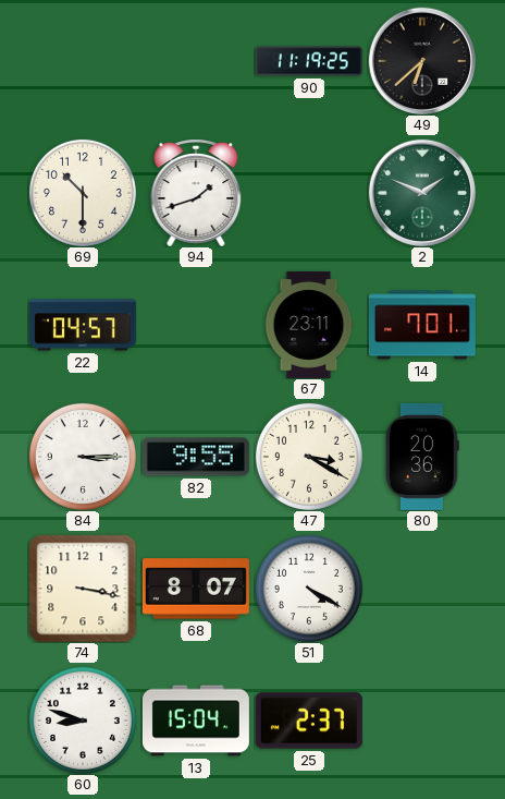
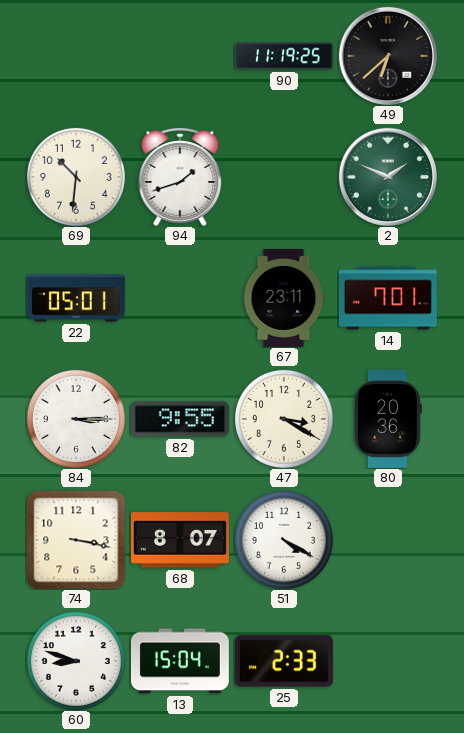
69: 10:30 -> 10:31
22: 04:57 -> 05:01
25: 2:37 -> 2:33
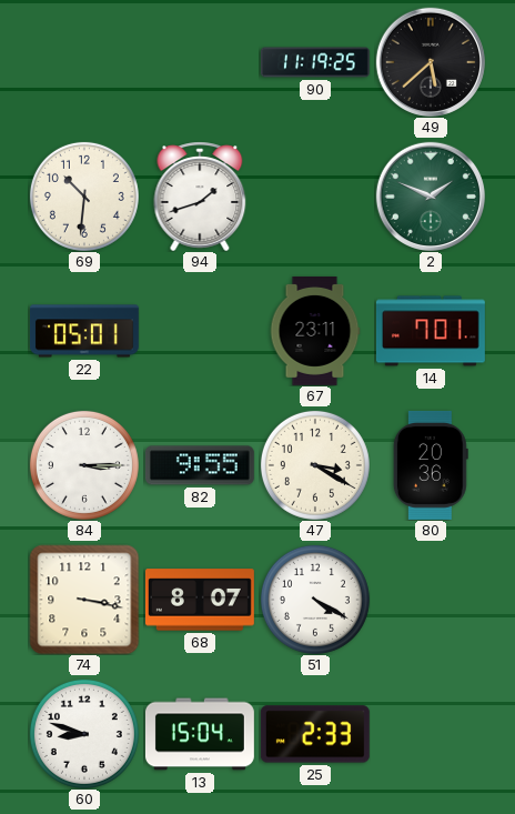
49: 6:38 -> 5:38
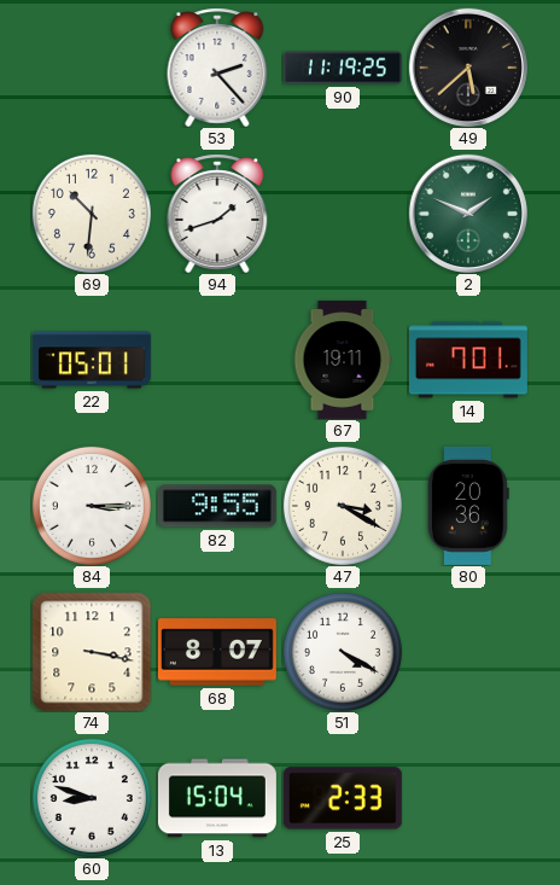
53: none -> 2:23
67: 23:11 -> 19:11
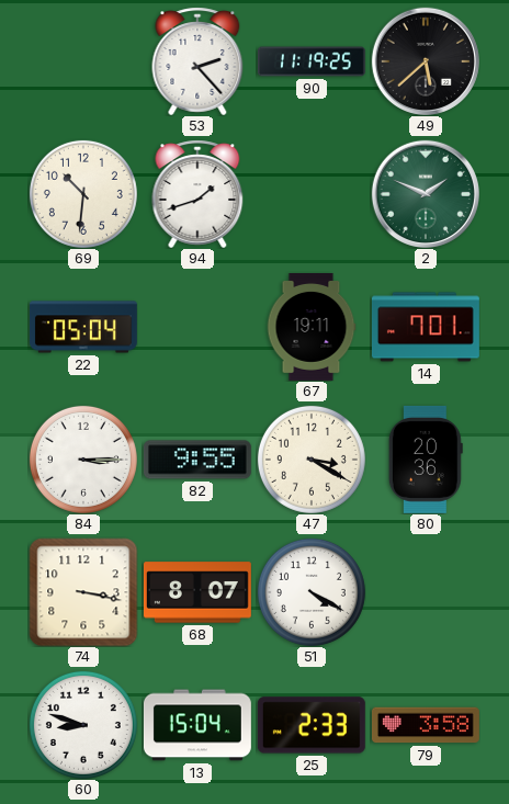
22: 05:01 -> 05:04
79: none -> 3:58
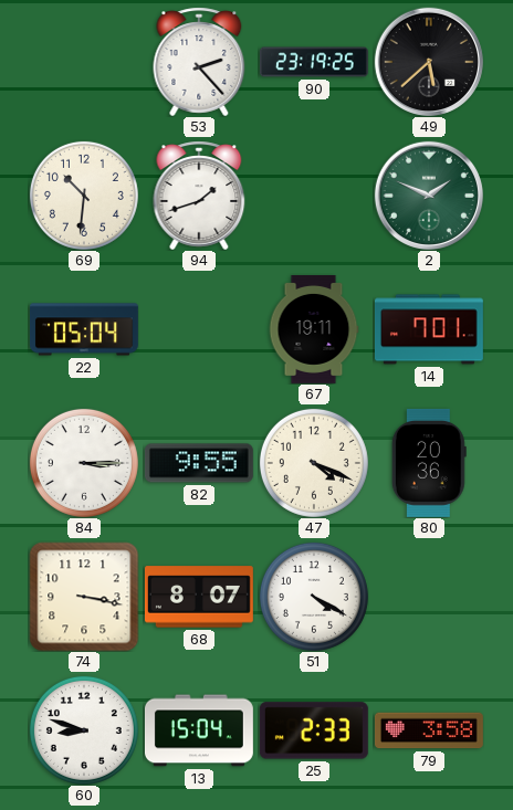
90: 11:19 -> 23:19
47: 3:20 -> 4:19
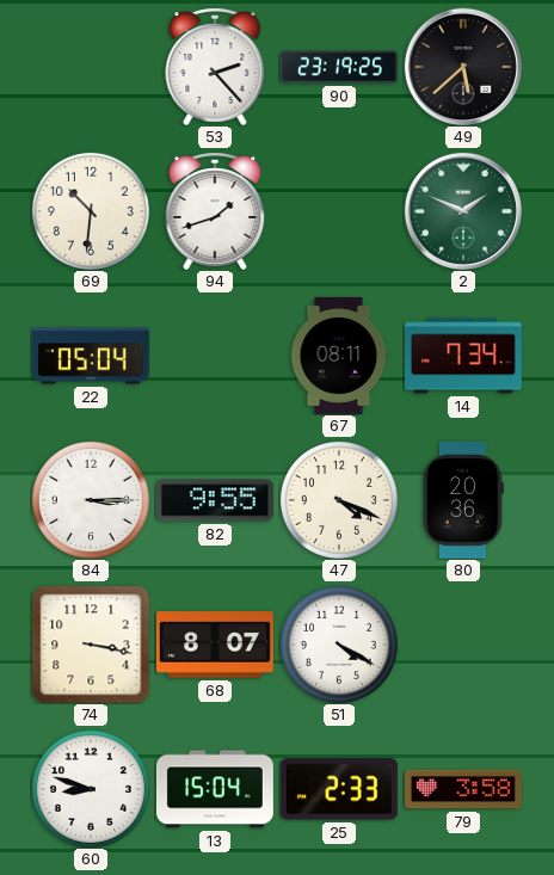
67: 19:11 -> 08:11
14: 7:01 -> 7:34
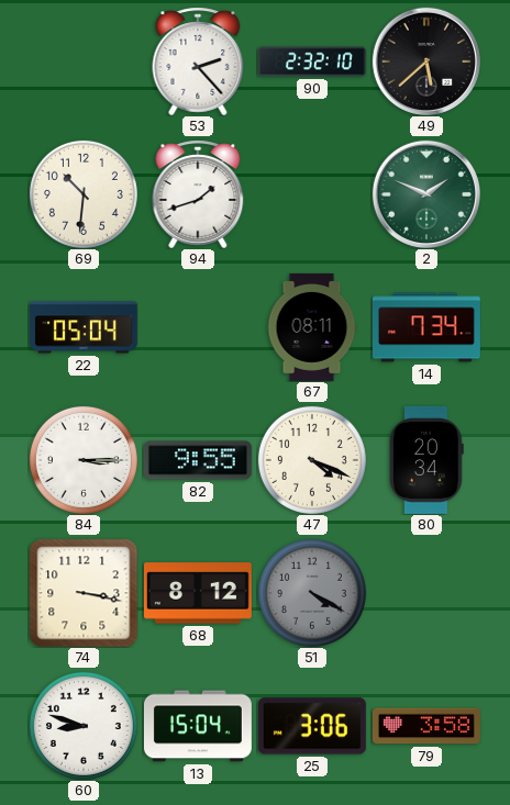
90: 23:19 -> 2:32
80: 20:36 -> 20:34
68: 8:07 -> 8:12
51 dial: white -> grey
25: 2:33 -> 3:06
